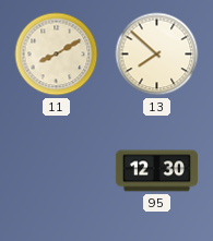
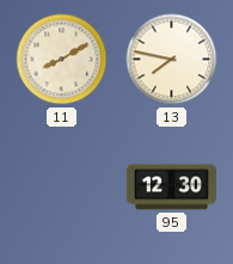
13: 7:52 -> 7:47
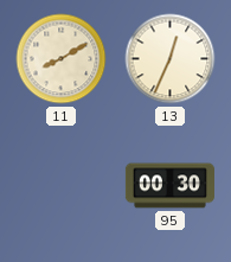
13: 7:47 -> 12:34
95: 12:30 -> 00:30
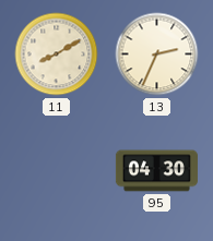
13: 12:34 -> 2:34
95: 00:30 -> 04:30
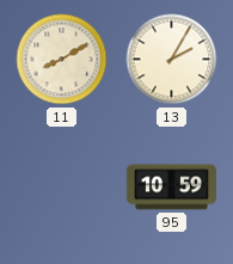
13: 2:34 -> 2:05
95: 04:30 -> 10:59
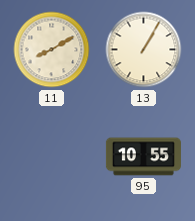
13: 2:05 -> 1:05
95: 10:59 -> 10:55
